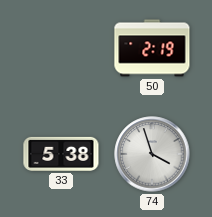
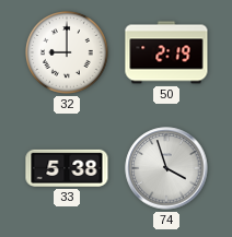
32: none -> 9:00
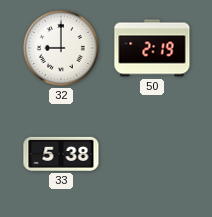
74: 3:57 -> none
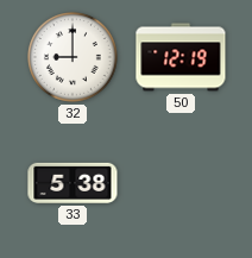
50: 2:19 -> 12:19
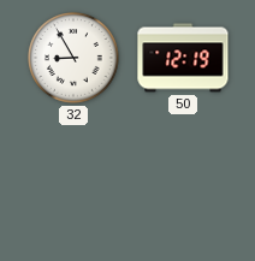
32: 9:00 -> 8:55
33: 5:38 -> none
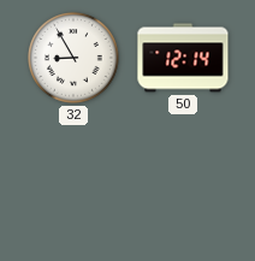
50: 12:19 -> 12:14
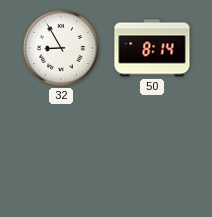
50: 12:14 -> 8:14
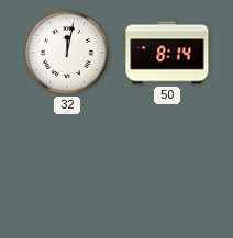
32: 8:55 -> 12:02
